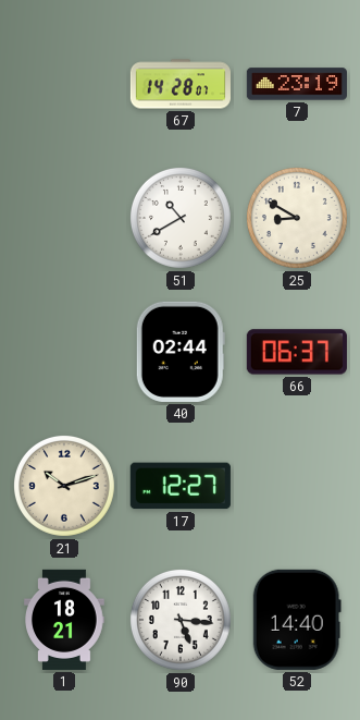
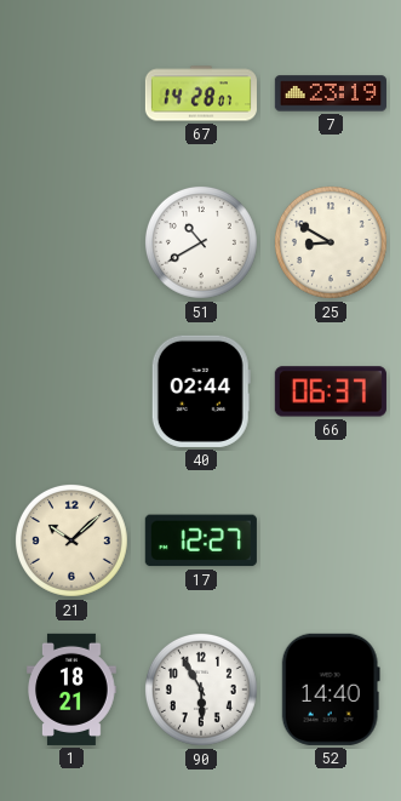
21: 10:12 -> 10:08
90: 5:16 -> 5:55
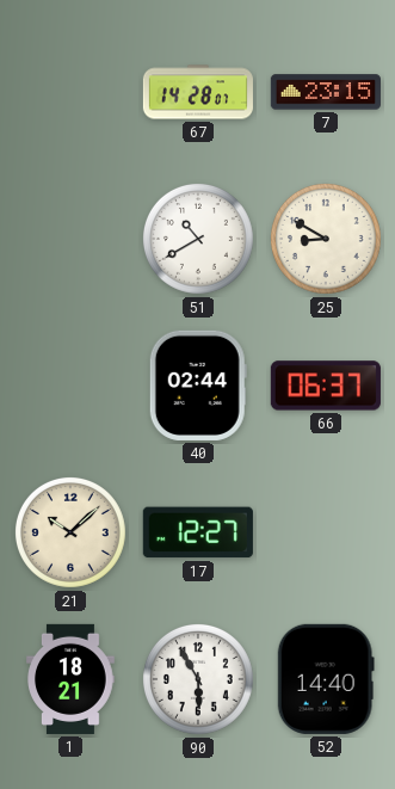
7: 23:19 -> 23:15
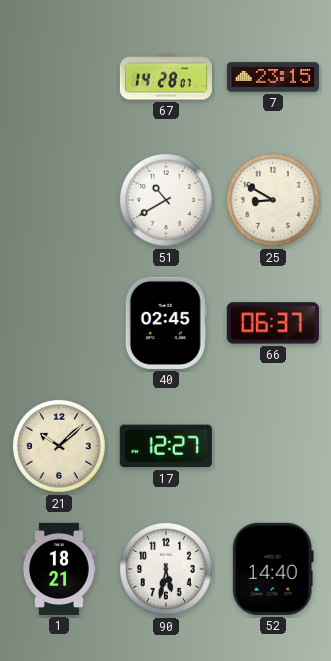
40: 02:44 -> 02:45
90: 5:55 -> 5:32
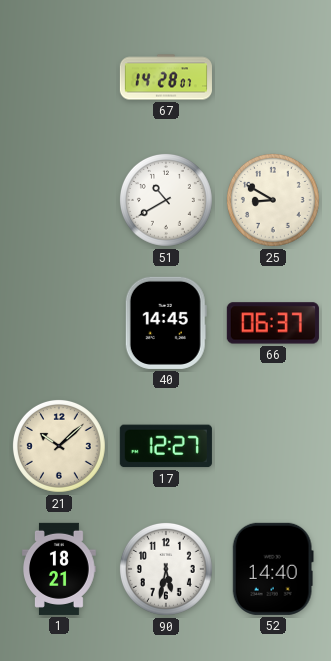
7: 23:15 -> none
40: 02:45 -> 14:45
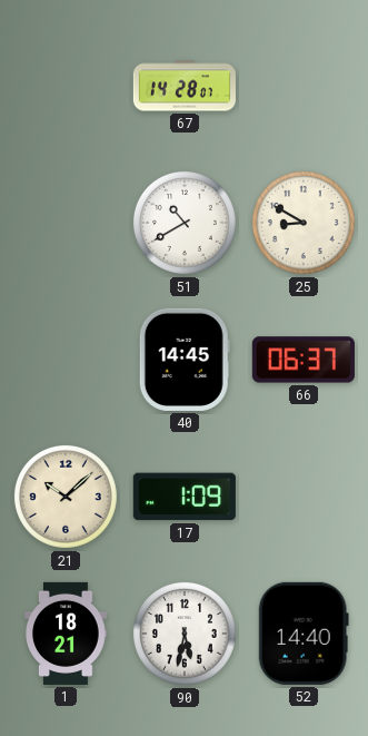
17: 12:27 -> 1:09
